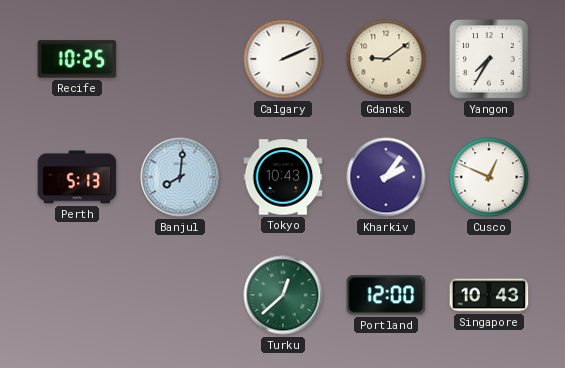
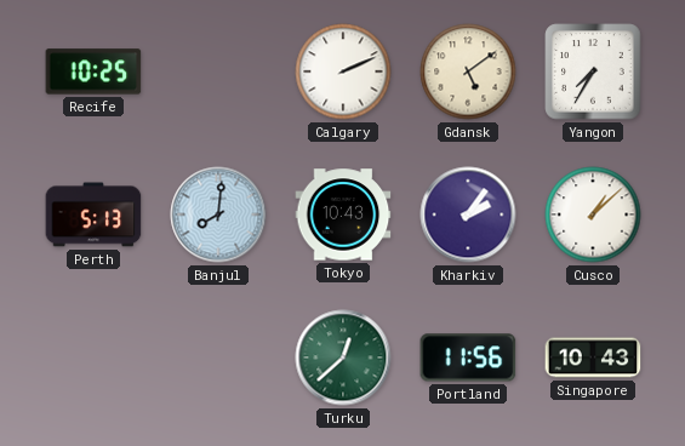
Gdansk: 9:09 -> 5:09
Cusco: 12:49 -> 1:08
Portland: 12:00 -> 11:56
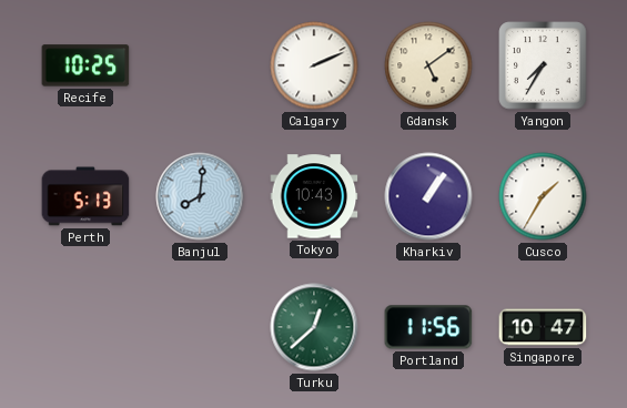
Kharkiv: 2:06 -> 1:06
Cusco: 1:08 -> 1:35
Singapore: 10:43 -> 10:47
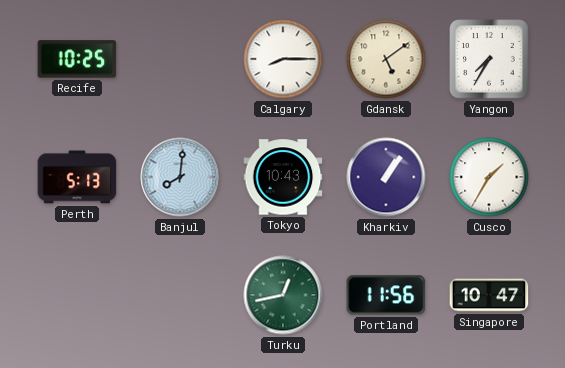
Calgary: 2:11 -> 8:15
Turku: 12:38 -> 12:43
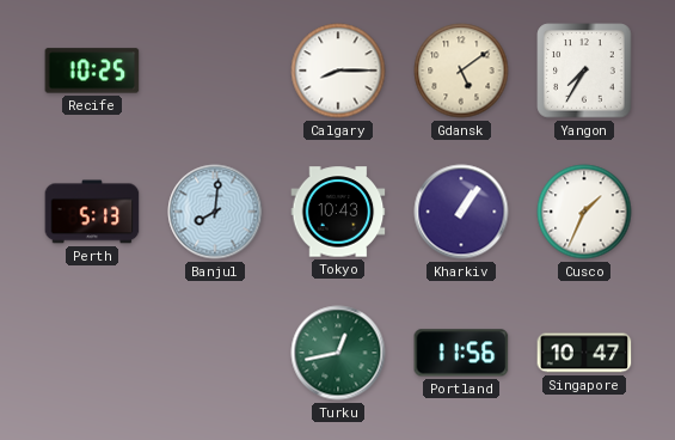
Cusco: 1:35 -> 1:34
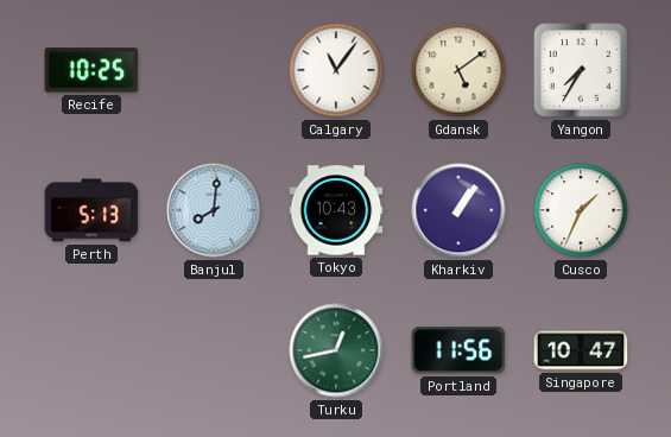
Calgary: 8:15 -> 11:06
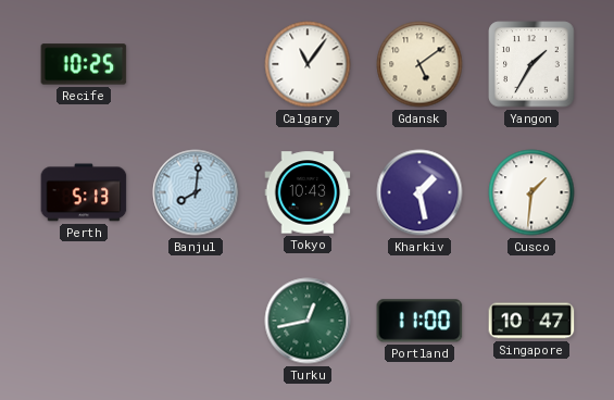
Yangon: 7:35 -> 1:35
Kharkiv: 1:06 -> 1:28
Cusco: 1:34 -> 1:31
Portland: 11:56 -> 11:00
